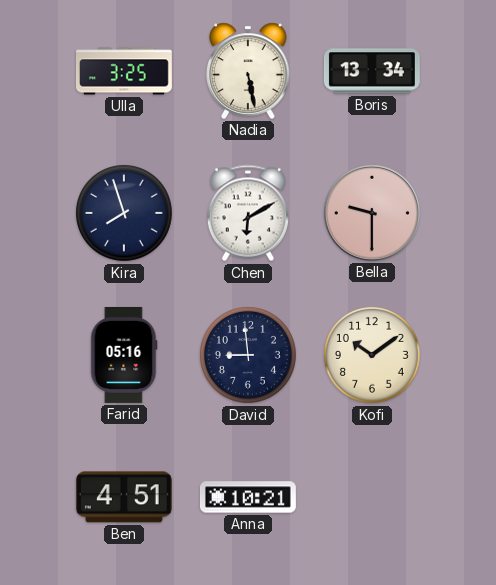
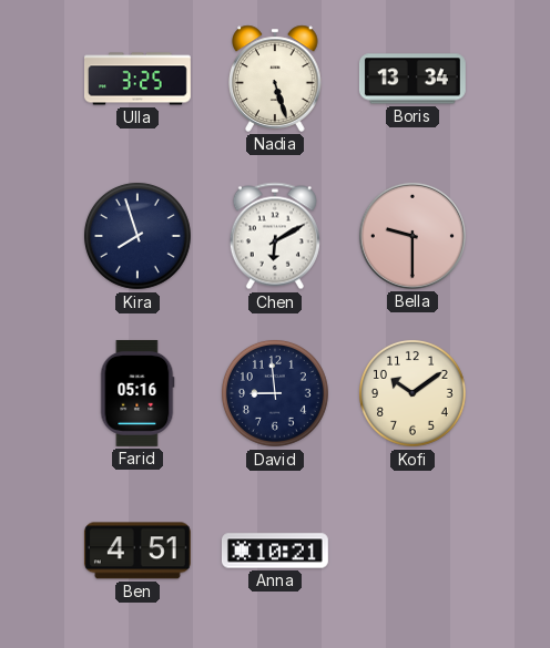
Nadia: 5:28 -> 5:27
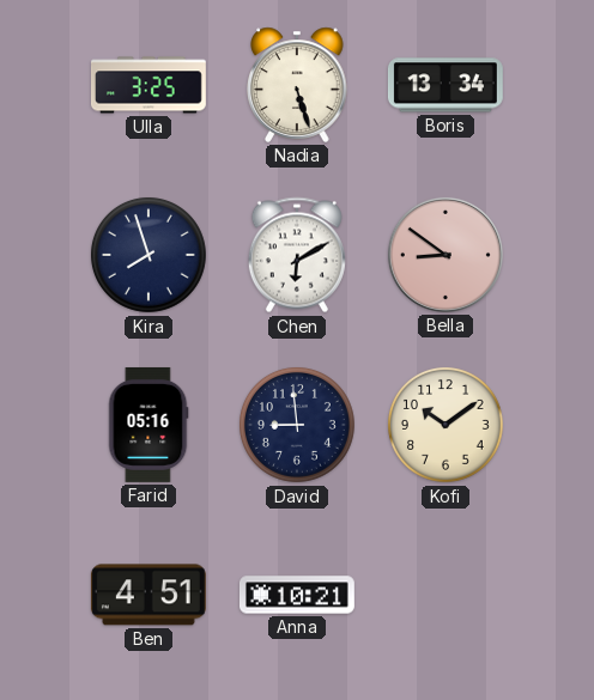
Bella: 9:30 -> 8:51
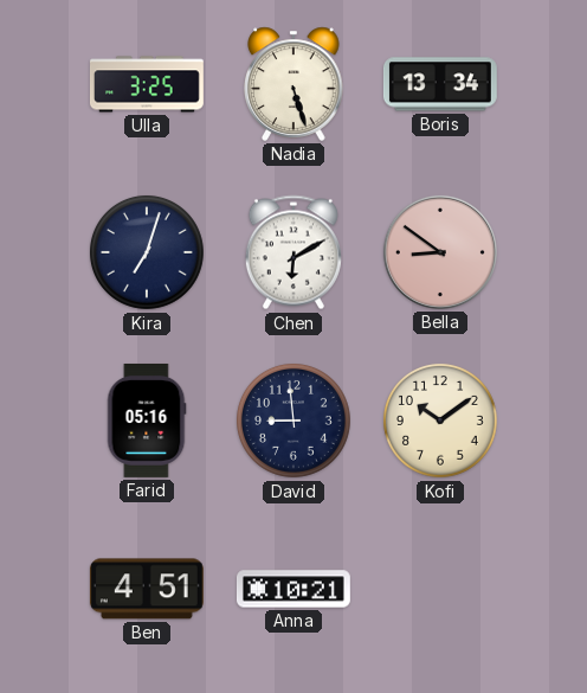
Kira: 7:57 -> 7:03
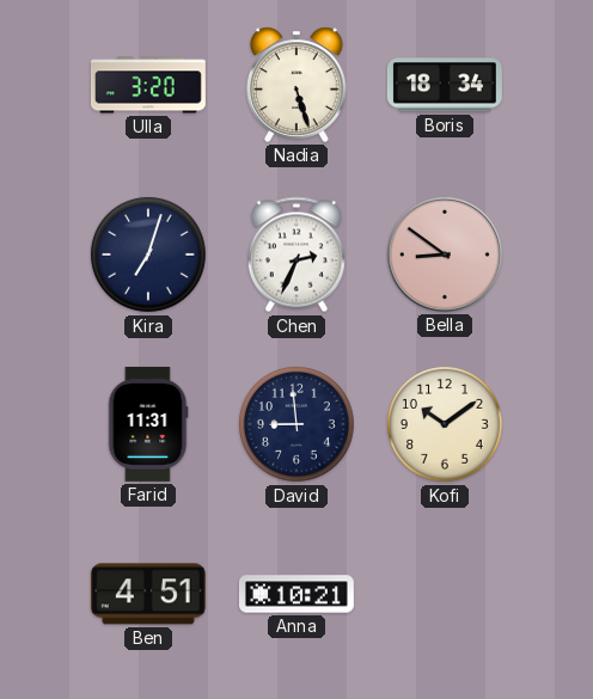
Ulla: 3:25 -> 3:20
Boris: 13:34 -> 18:34
Chen: 6:10 -> 2:34
Farid: 05:16 -> 11:31
